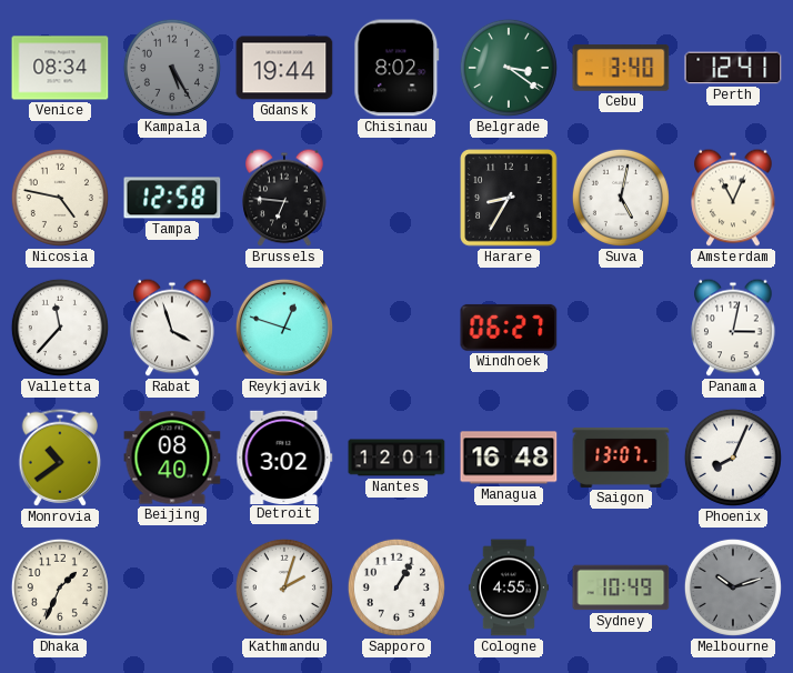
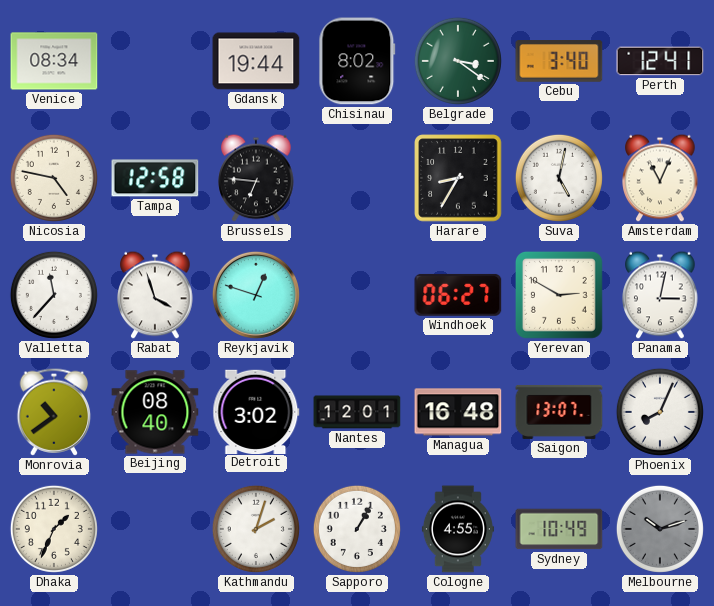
Kampala: 5:25 -> none
Yerevan: none -> 2:50
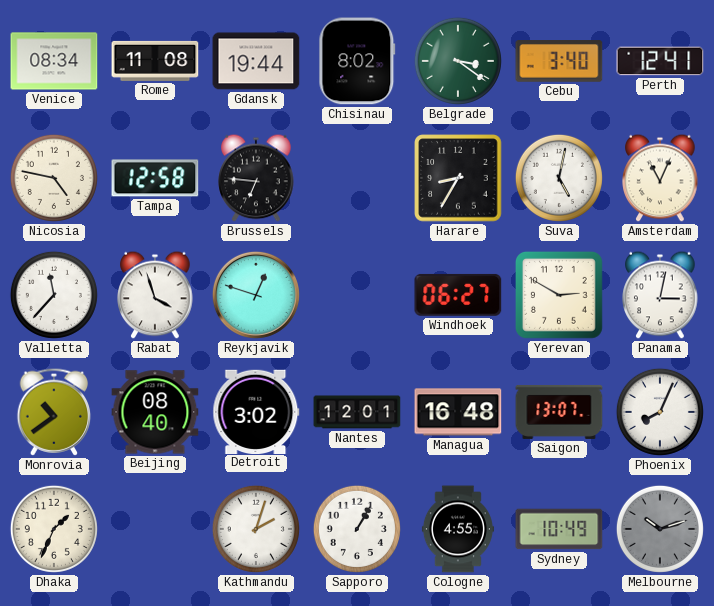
Rome: none -> 11:08
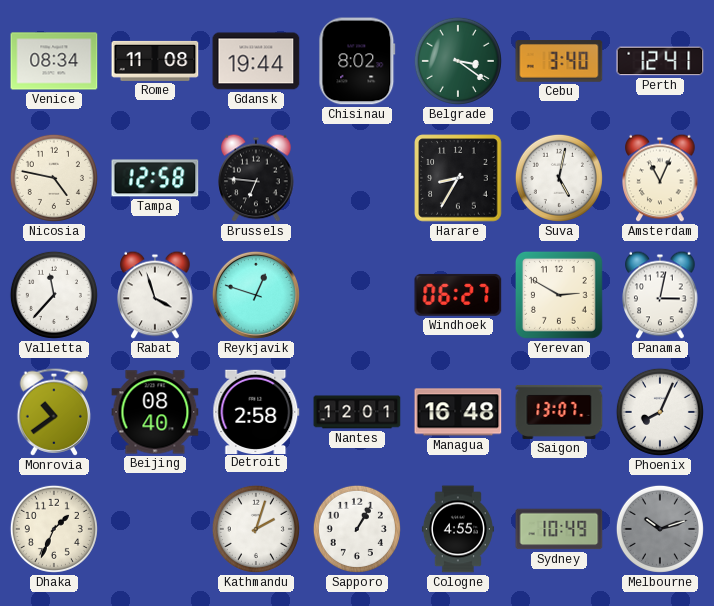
Detroit: 3:02 -> 2:58
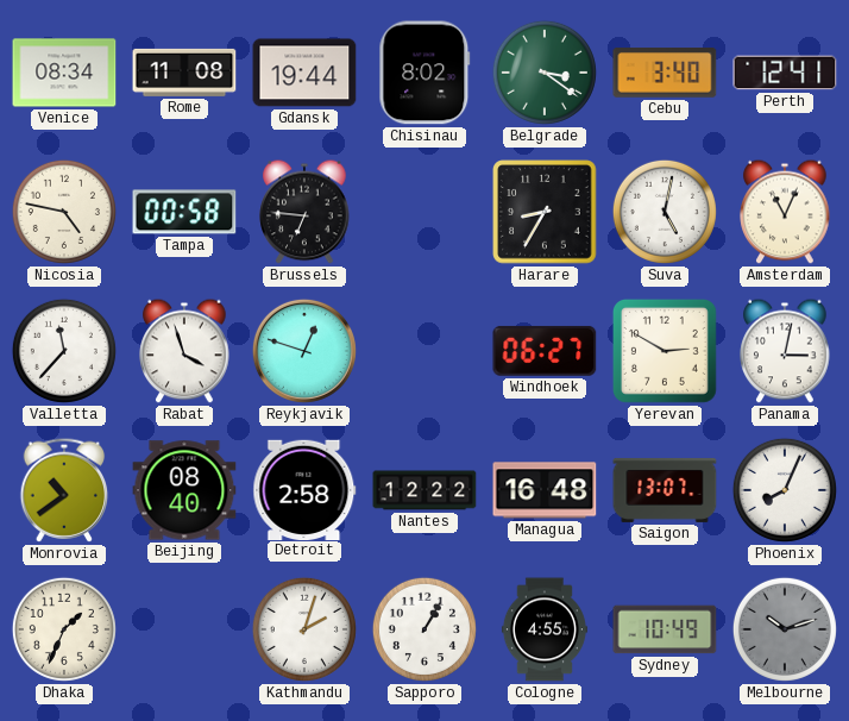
Tampa: 12:58 -> 00:58
Nantes: 12:01 -> 12:22
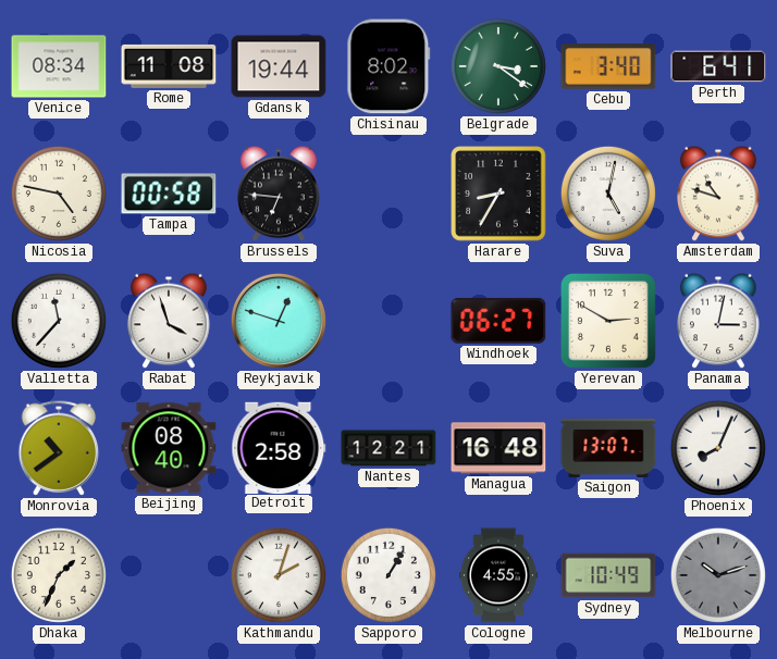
Perth: 12:41 -> 6:41
Amsterdam: 11:04 -> 10:48
Nantes: 12:22 -> 12:21
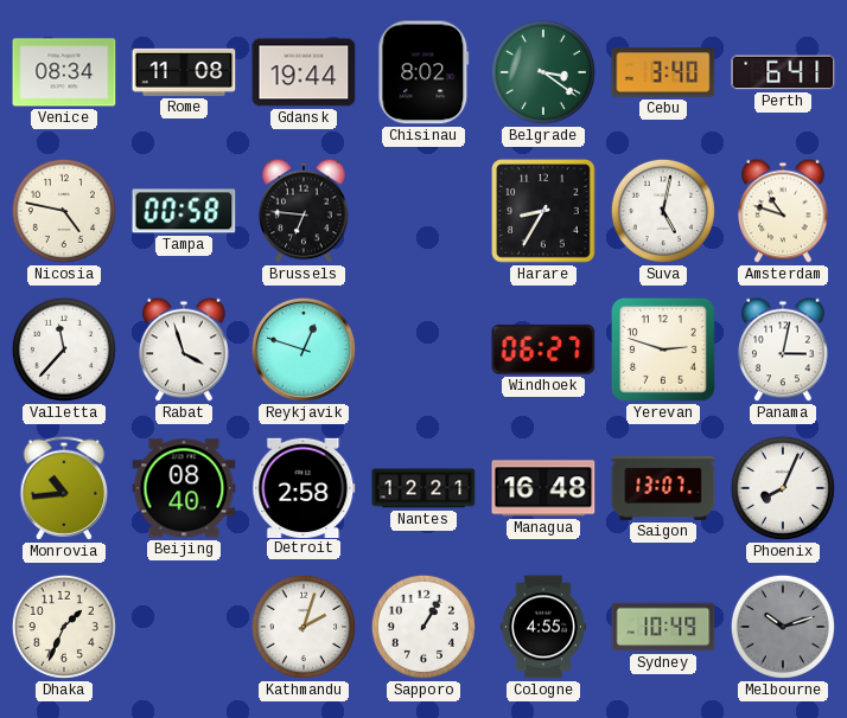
Yerevan: 2:50 -> 2:48
Monrovia: 10:39 -> 10:44
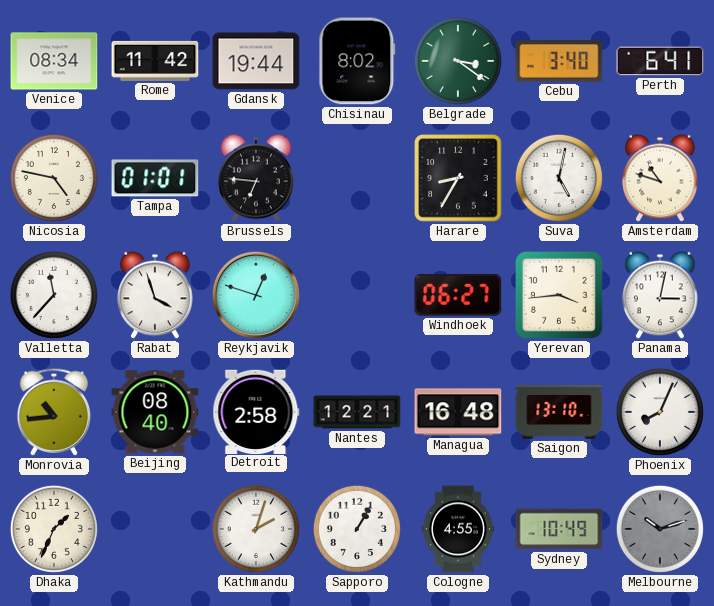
Rome: 11:08 -> 11:42
Tampa: 00:58 -> 01:01
Yerevan: 2:48 -> 3:44
Saigon: 13:07 -> 13:10
